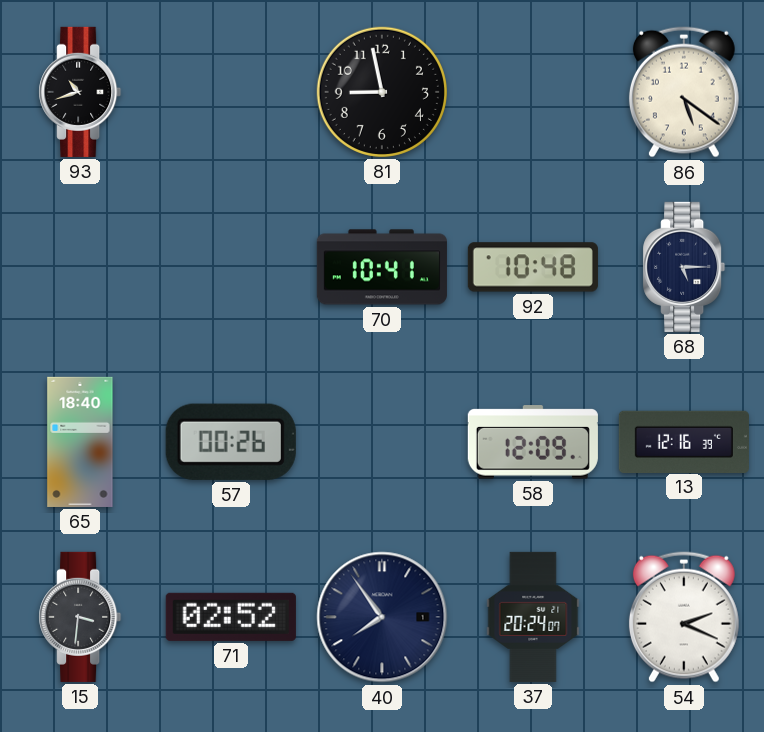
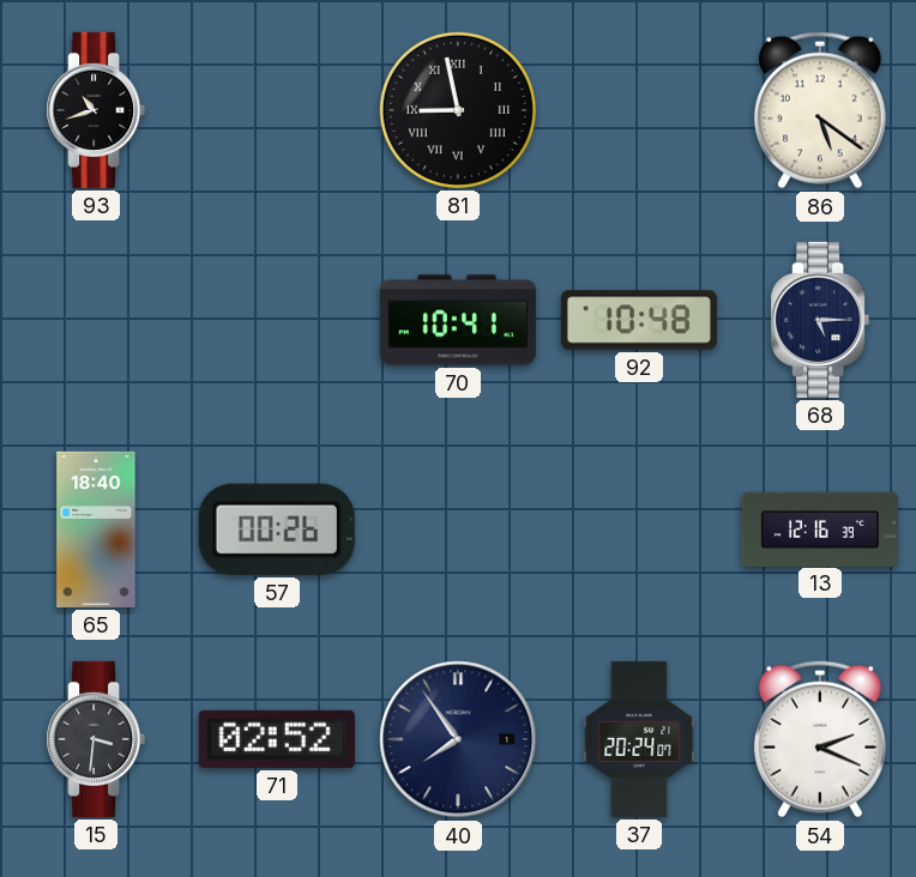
81 numerals: Arabic -> Roman
58: 12:09 -> none
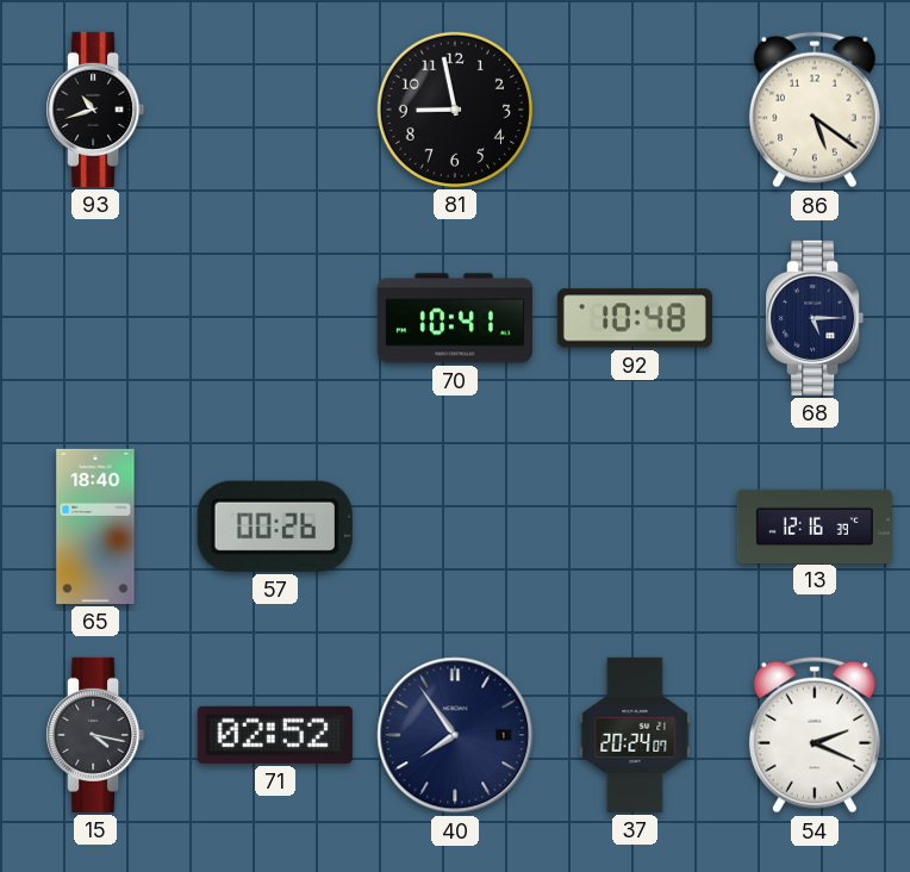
81 numerals: Roman -> Arabic
15: 3:31 -> 4:17
